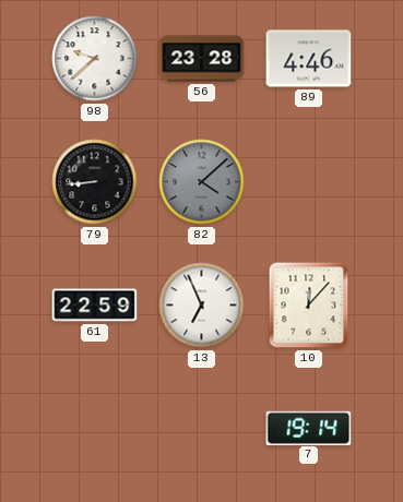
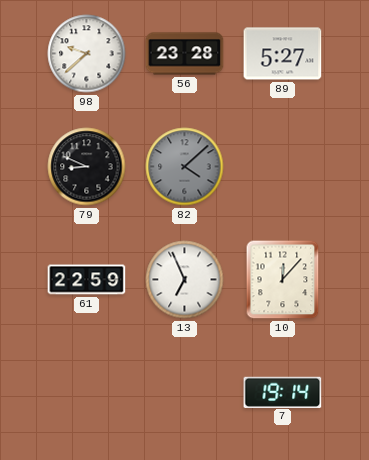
89: 4:46 -> 5:27
79: 8:44 -> 8:49
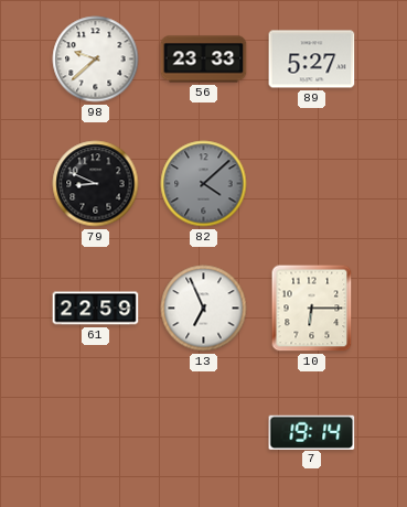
56: 23:28 -> 23:33
10: 12:07 -> 6:15
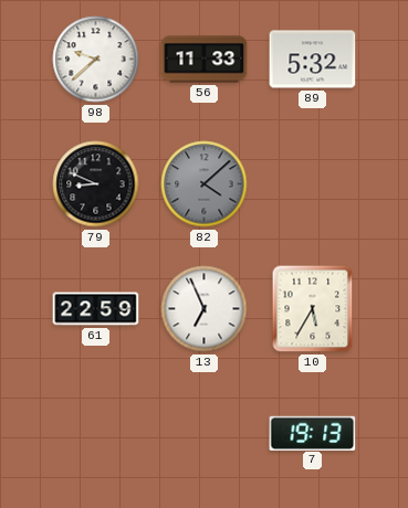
56: 23:33 -> 11:33
89: 5:27 -> 5:32
10: 6:15 -> 5:35
7: 19:14 -> 19:13
